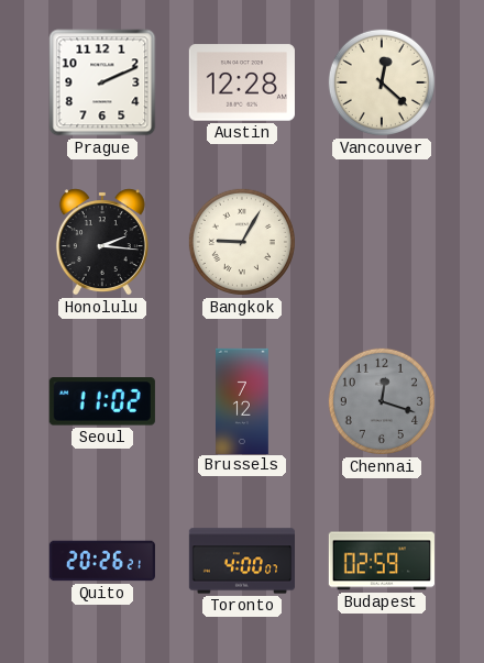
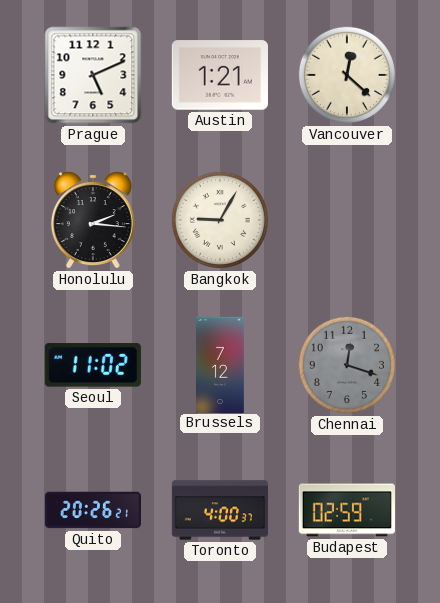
Prague: 2:11 -> 5:11
Austin: 12:28 -> 1:21
Toronto: 4:00:07 -> 4:00:37
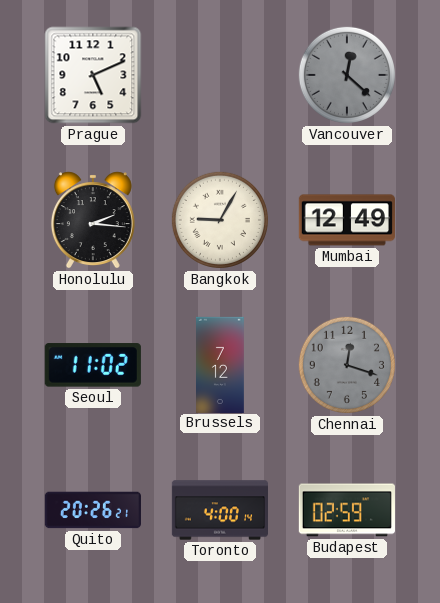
Austin: 1:21 -> none
Vancouver dial: cream -> grey
Mumbai: none -> 12:49
Toronto: 4:00:37 -> 4:00:14
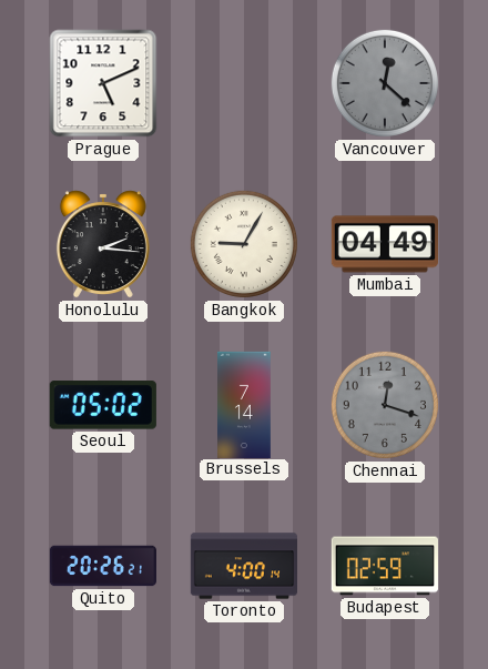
Mumbai: 12:49 -> 04:49
Seoul: 11:02 -> 05:02
Brussels: 7:12 -> 7:14
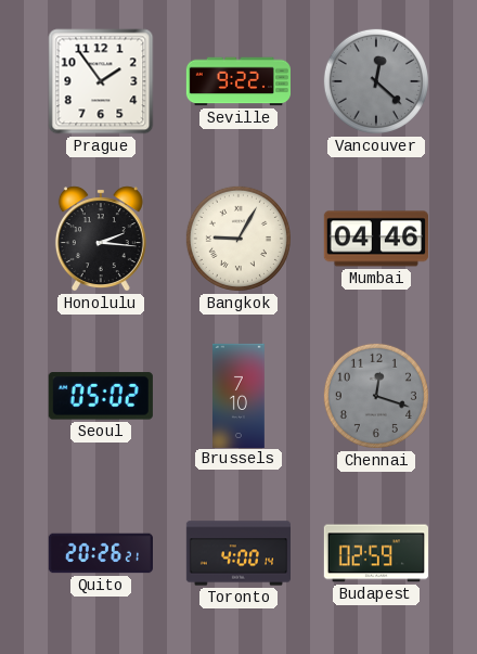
Prague: 5:11 -> 1:54
Seville: none -> 9:22
Mumbai: 04:49 -> 04:46
Brussels: 7:14 -> 7:10
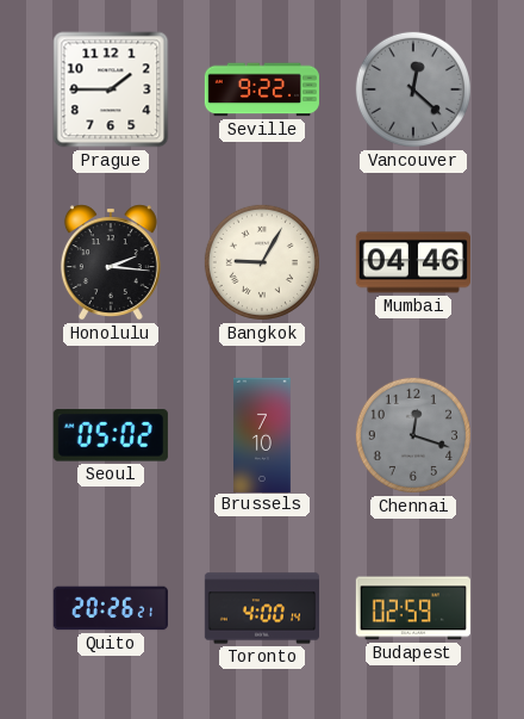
Prague: 1:54 -> 1:45
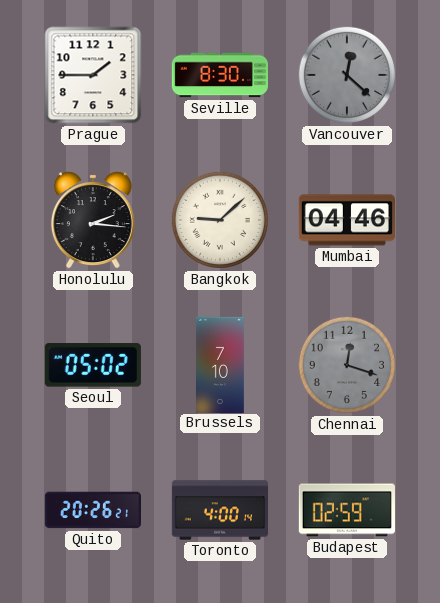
Seville: 9:22 -> 8:30
Bangkok: 9:05 -> 9:08
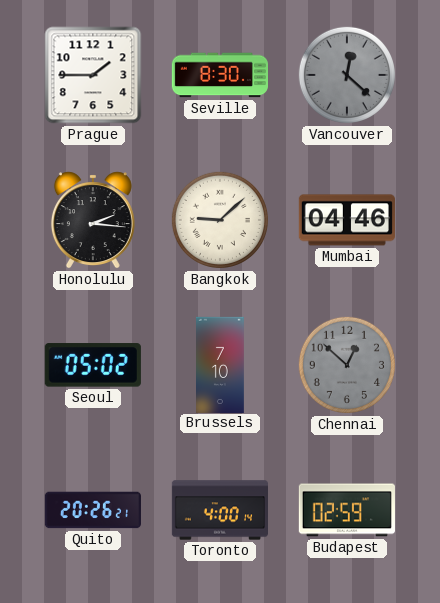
Chennai: 12:18 -> 12:52
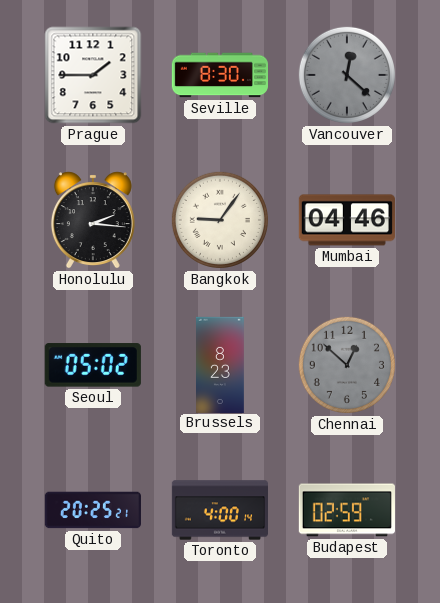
Bangkok: 9:08 -> 9:06
Brussels: 7:10 -> 8:23
Quito: 20:26 -> 20:25
